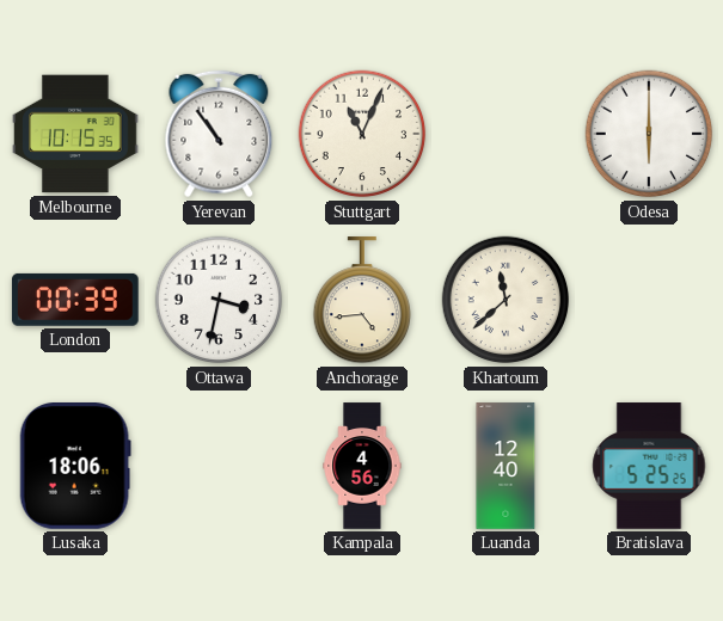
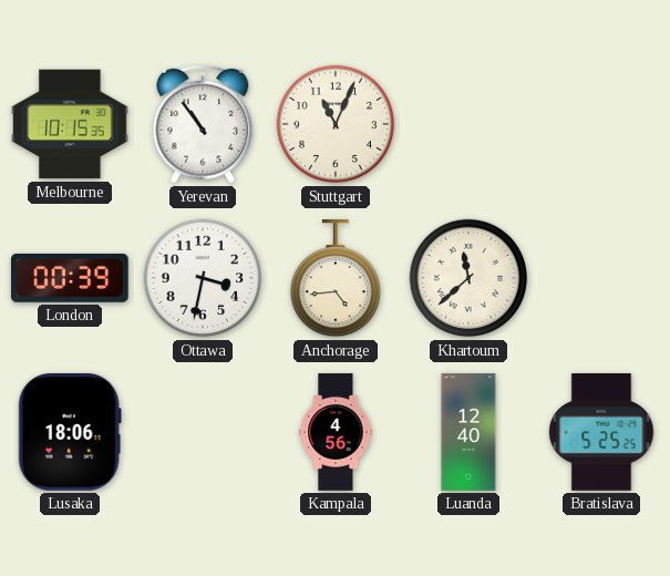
Odesa: 6:00 -> none
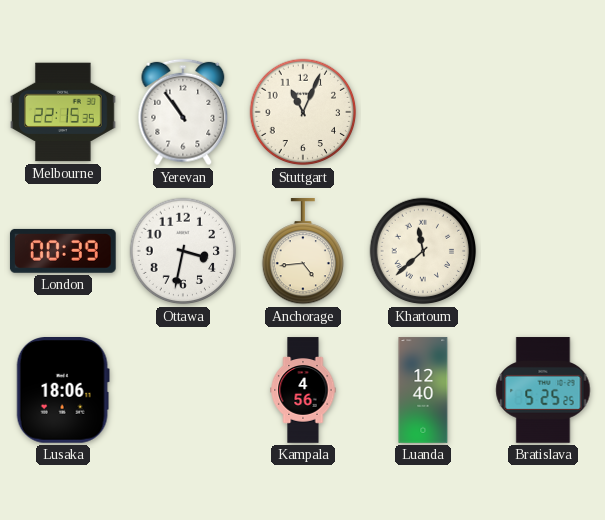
Melbourne: 10:15 -> 22:15
